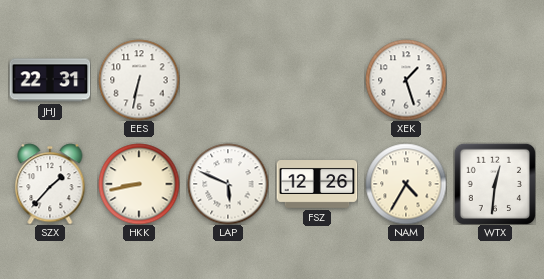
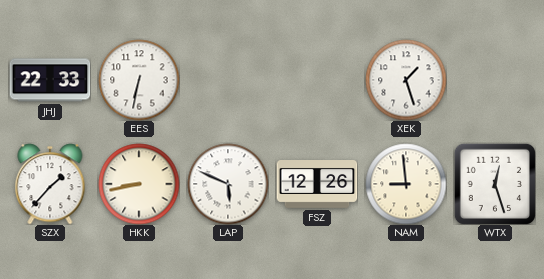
JHJ: 22:31 -> 22:33
NAM: 4:35 -> 8:59
WTX: 12:31 -> 12:27
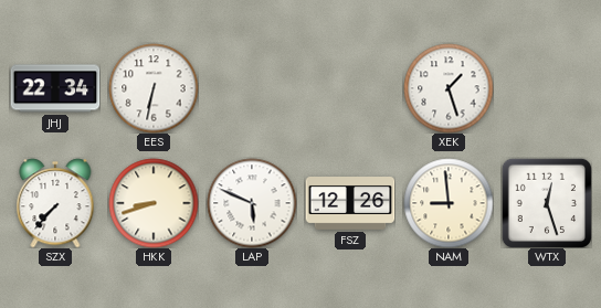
JHJ: 22:33 -> 22:34
SZX: 1:37 -> 7:37
HKK: 8:43 -> 8:42
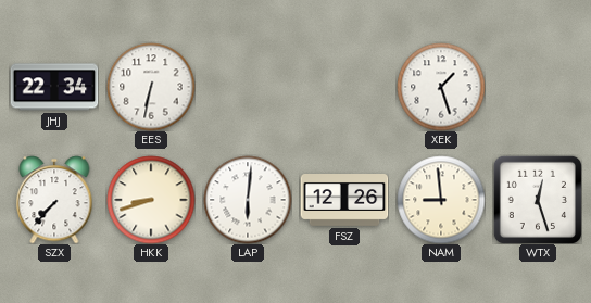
LAP: 5:49 -> 6:01
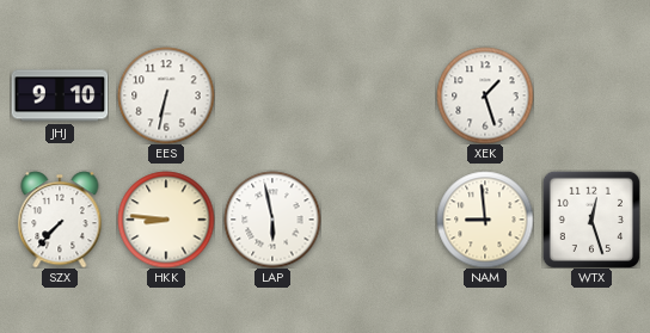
JHJ: 22:34 -> 9:10
HKK: 8:42 -> 8:46
LAP: 6:01 -> 5:58
FSZ: 12:26 -> none
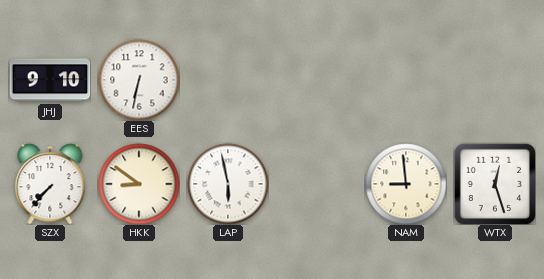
XEK: 1:27 -> none
HKK: 8:46 -> 8:51
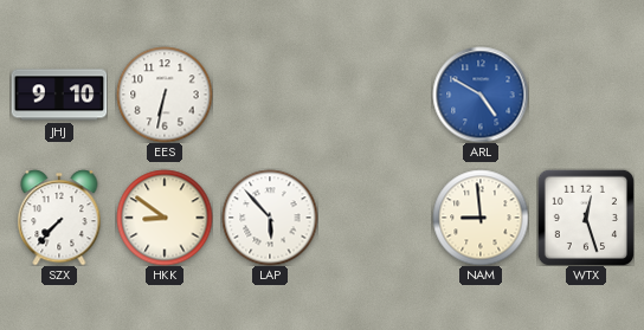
ARL: none -> 4:50
LAP: 5:58 -> 5:53
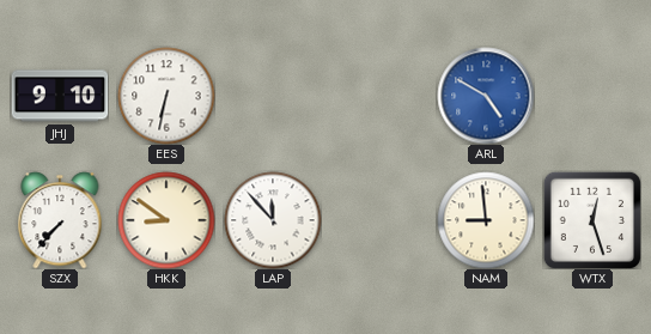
LAP: 5:53 -> 11:53
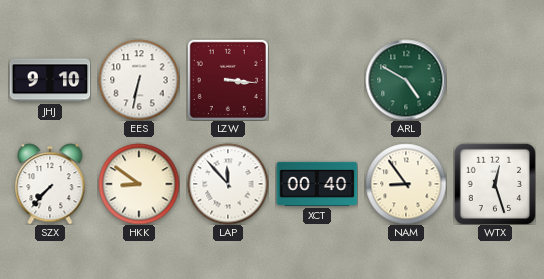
LZW: none -> 3:16
ARL dial: blue -> green
XCT: none -> 00:40
NAM: 8:59 -> 8:54
